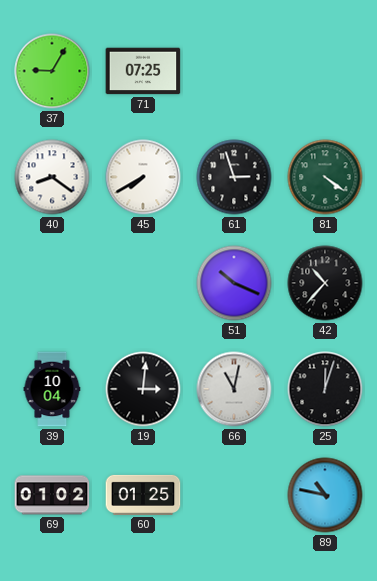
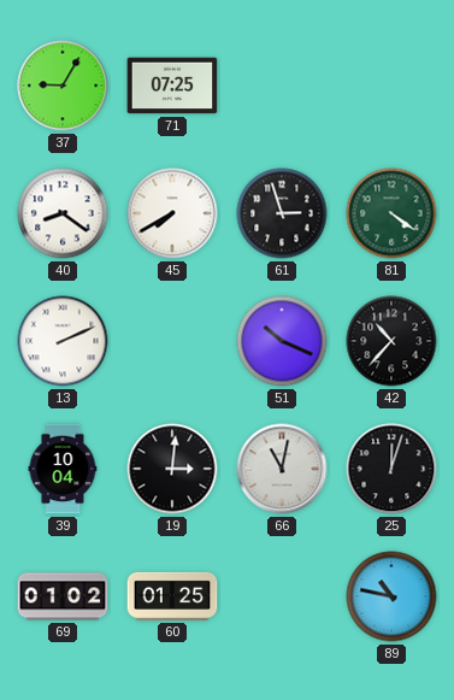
13: none -> 2:11
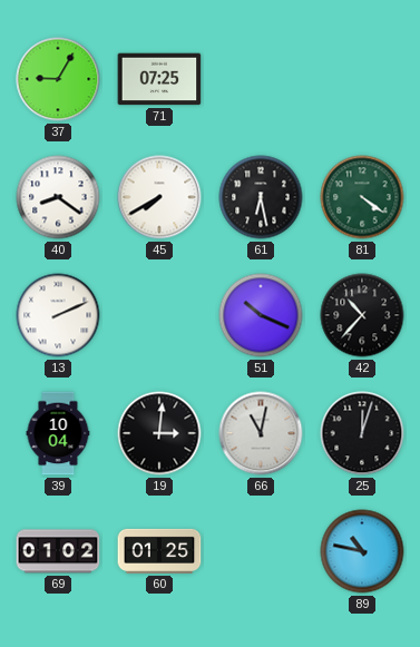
61: 2:57 -> 6:28
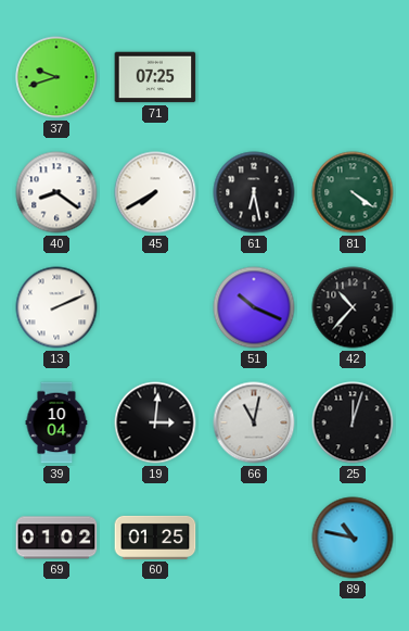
37: 9:05 -> 9:42
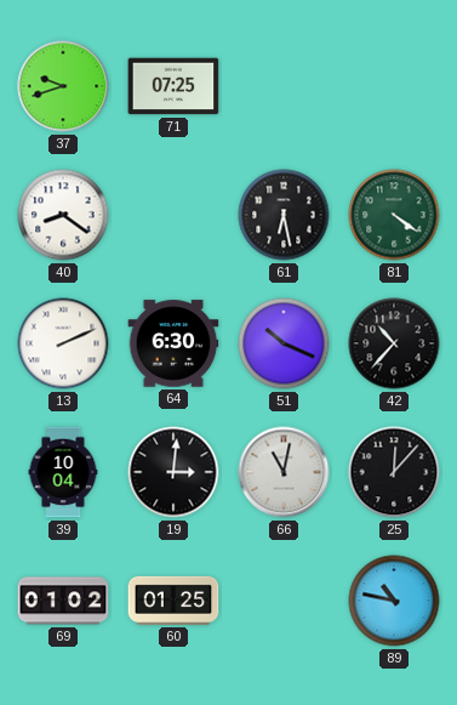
45: 7:40 -> none
64: none -> 6:30
25: 12:03 -> 12:07
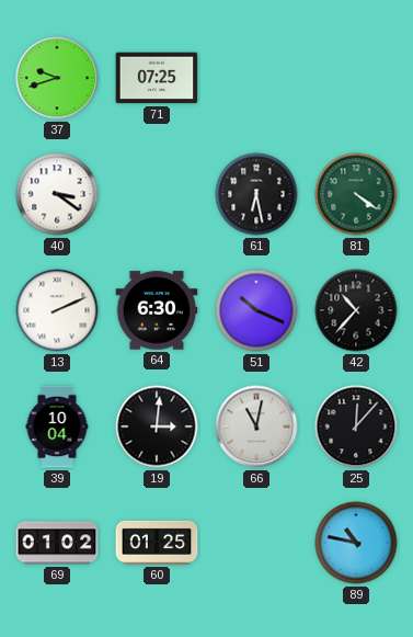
40: 8:21 -> 3:21
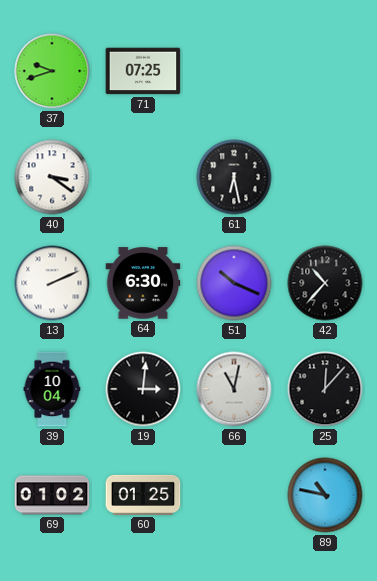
81: 4:21 -> none
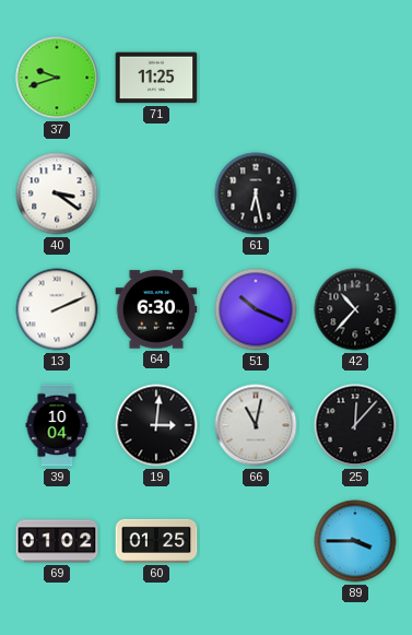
71: 07:25 -> 11:25
89: 10:47 -> 3:45
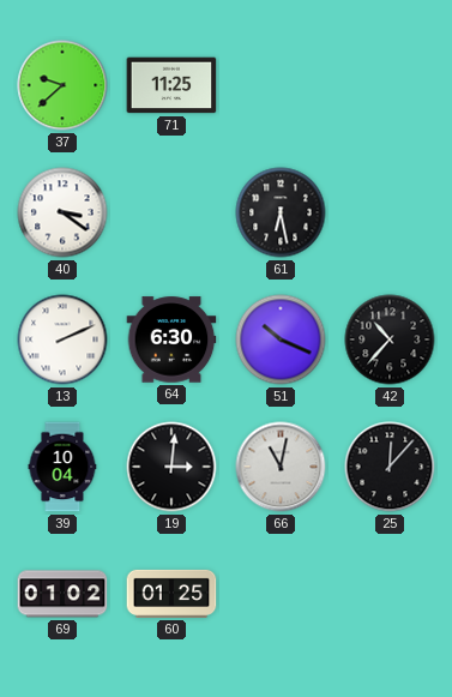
37: 9:42 -> 9:38
89: 3:45 -> none
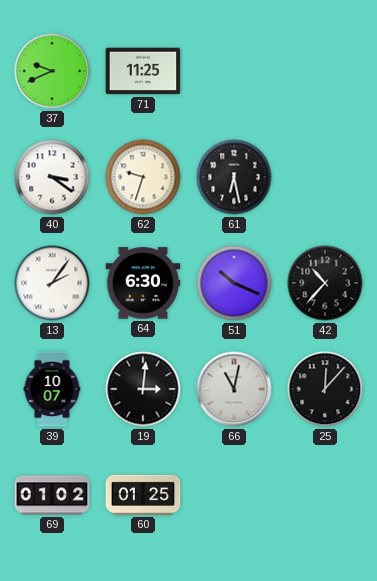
37: 9:38 -> 9:41
62: none -> 9:33
13: 2:11 -> 2:06
39: 10:04 -> 10:07
